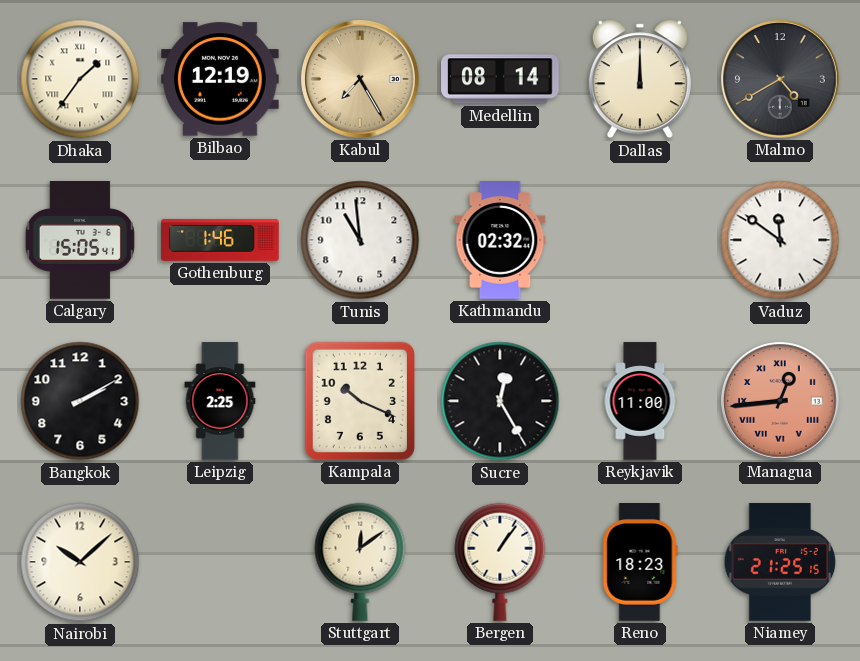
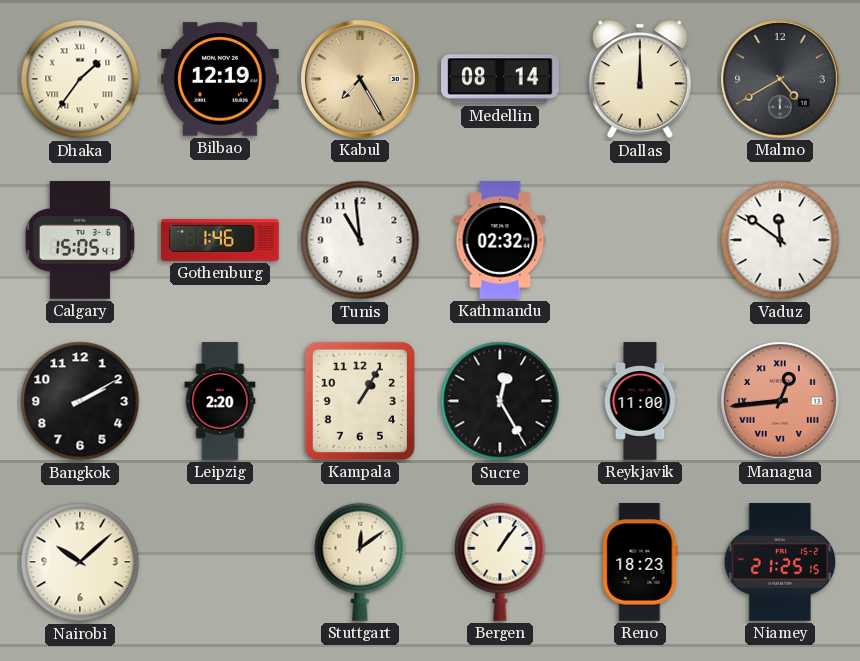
Leipzig: 2:25 -> 2:20
Kampala: 10:19 -> 1:05
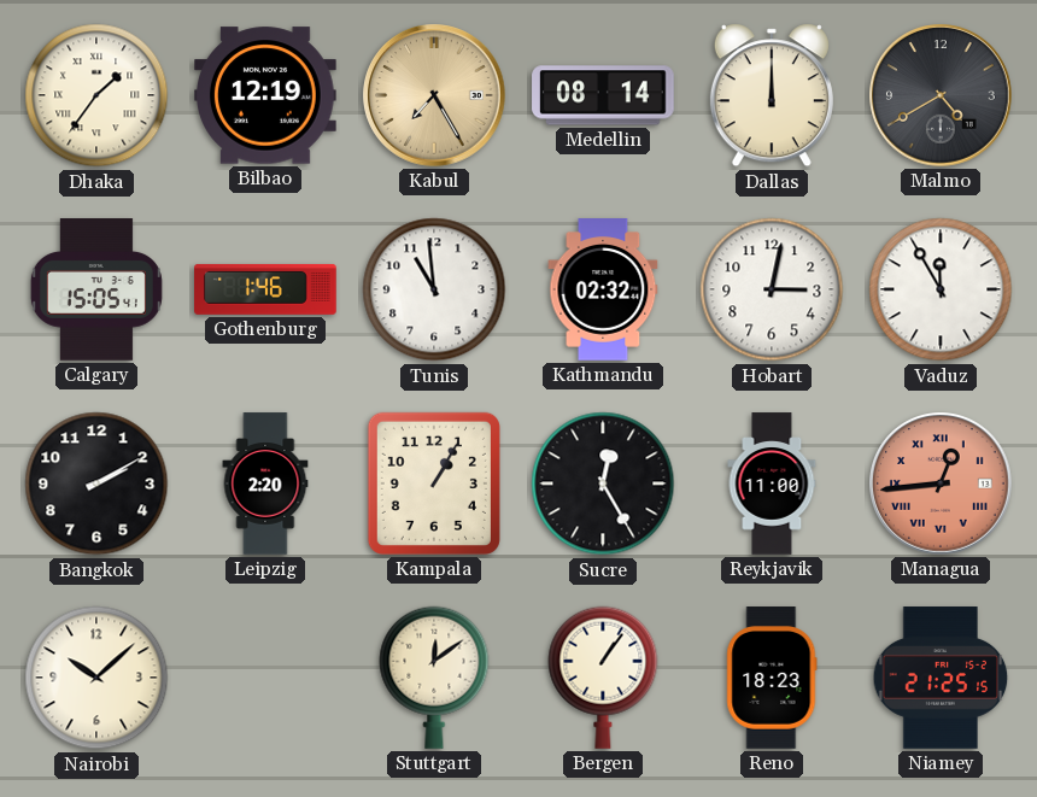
Hobart: none -> 3:02
Vaduz: 11:51 -> 11:55
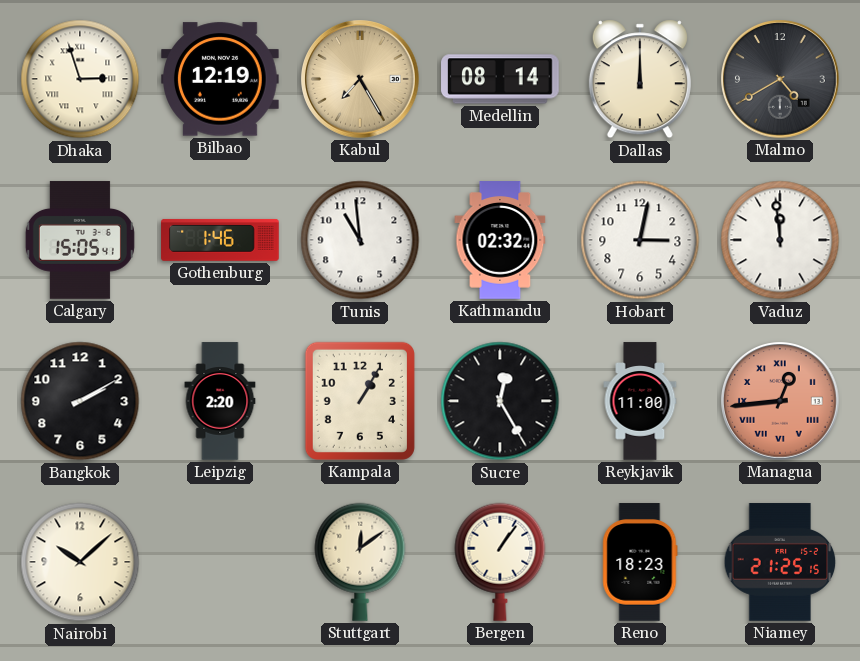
Dhaka: 1:36 -> 2:57
Vaduz: 11:55 -> 11:59
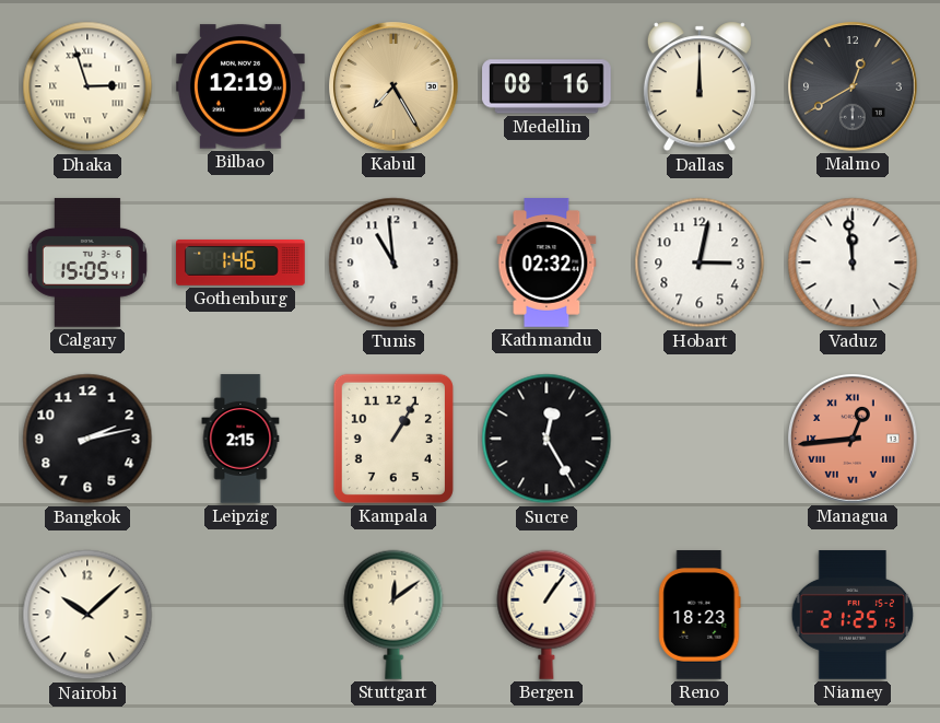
Medellin: 08:14 -> 08:16
Malmo: 4:40 -> 12:40
Bangkok: 2:10 -> 2:13
Leipzig: 2:20 -> 2:15
Reykjavik: 11:00 -> none
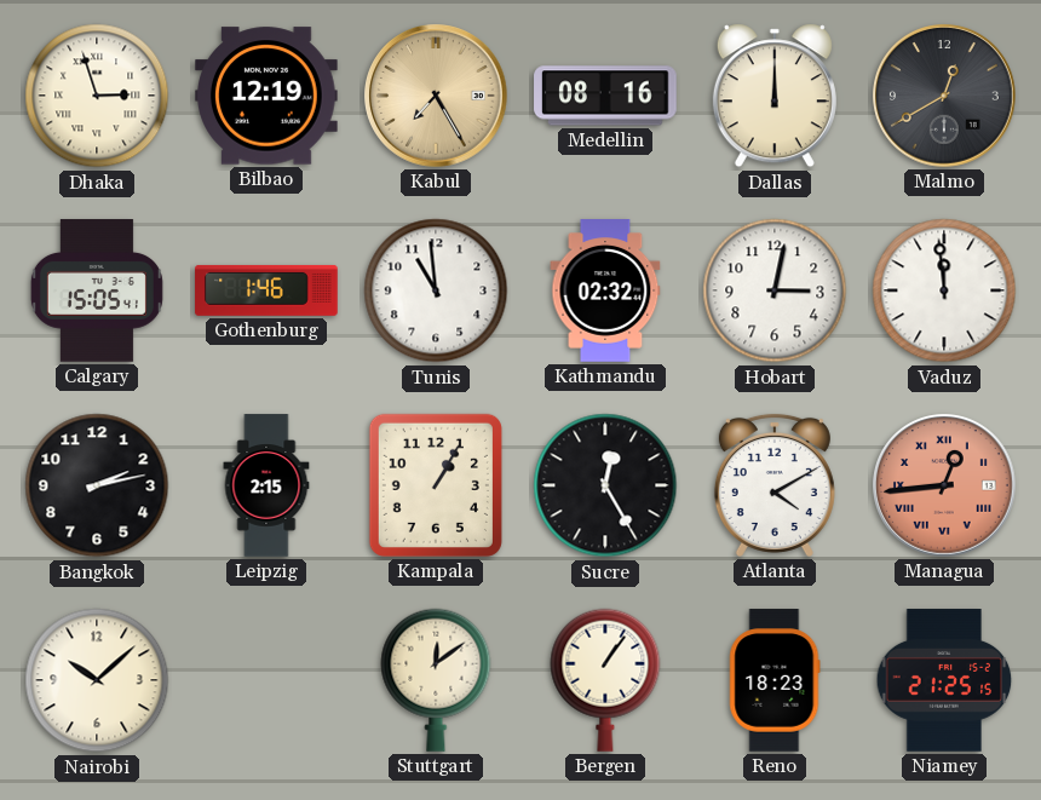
Atlanta: none -> 4:10
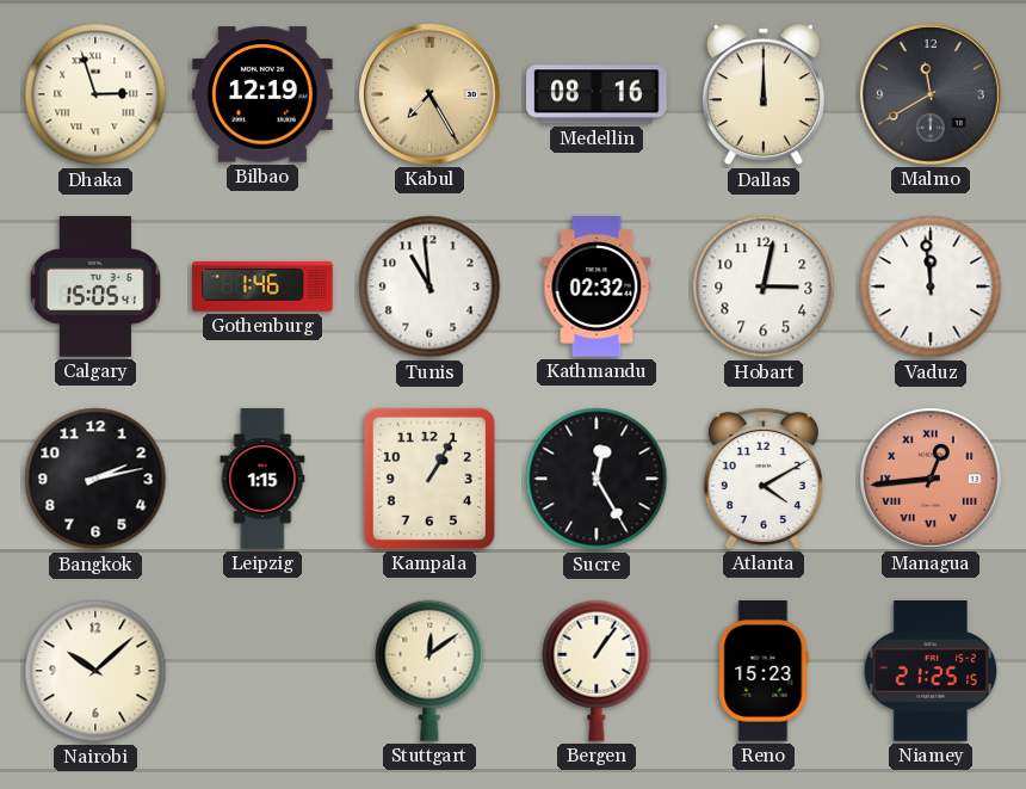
Malmo: 12:40 -> 11:40
Leipzig: 2:15 -> 1:15
Reno: 18:23 -> 15:23
